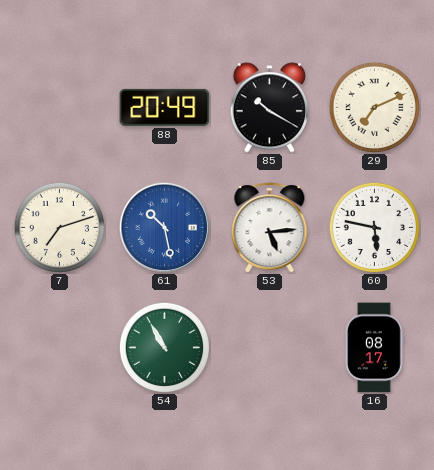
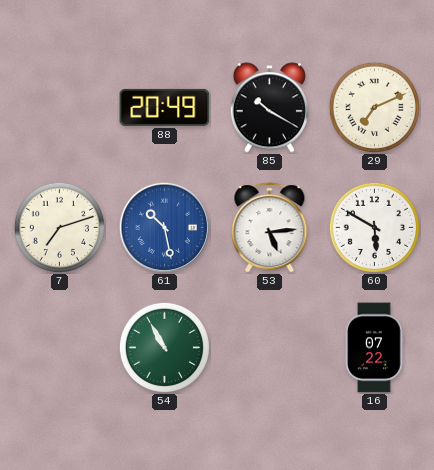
60: 5:47 -> 5:50
16: 08:17 -> 07:22
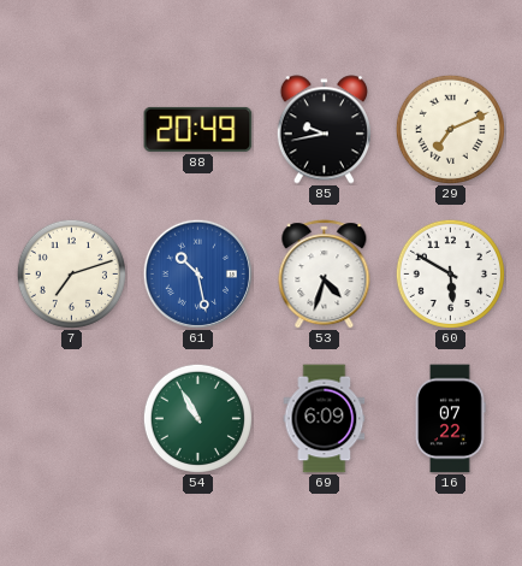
85: 10:20 -> 9:43
53: 5:14 -> 4:33
69: none -> 6:09
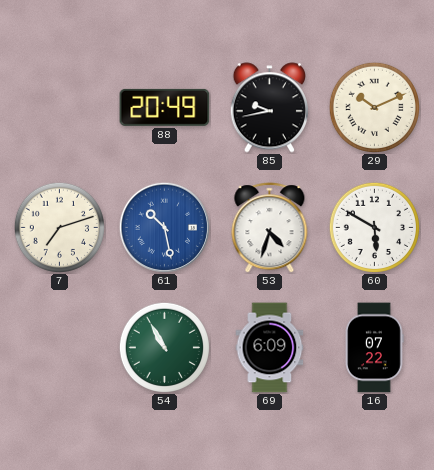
29: 7:11 -> 10:11
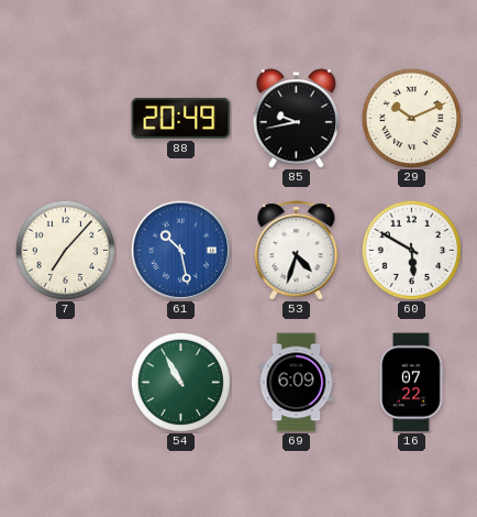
7: 7:12 -> 7:07
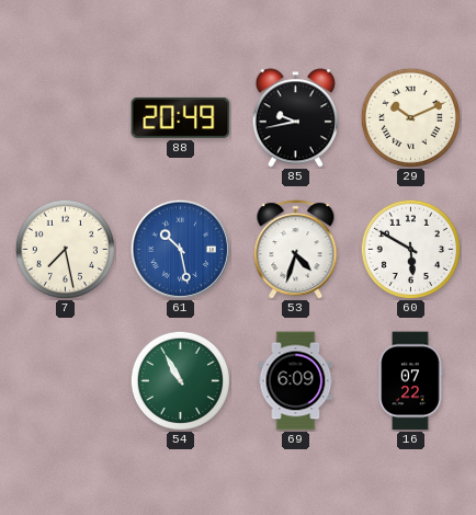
7: 7:07 -> 7:28
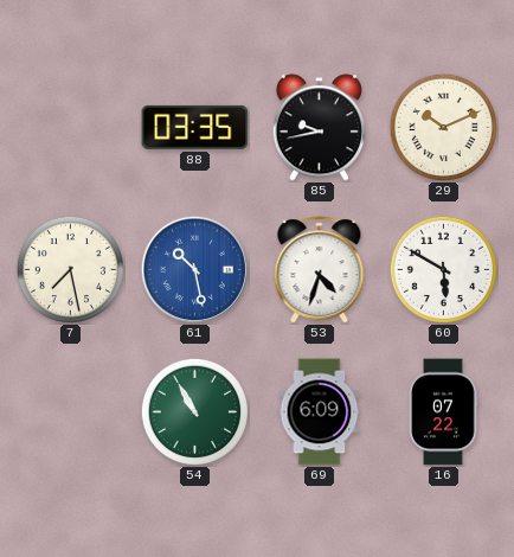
88: 20:49 -> 03:35
